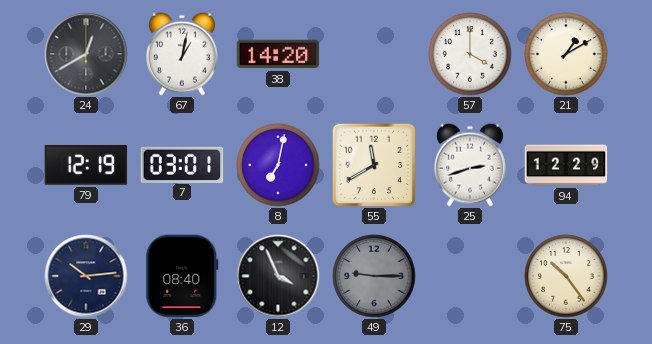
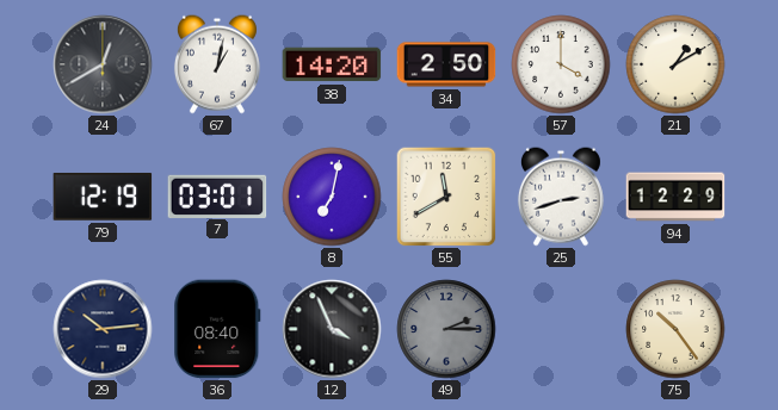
34: none -> 2:50
49: 9:15 -> 2:15
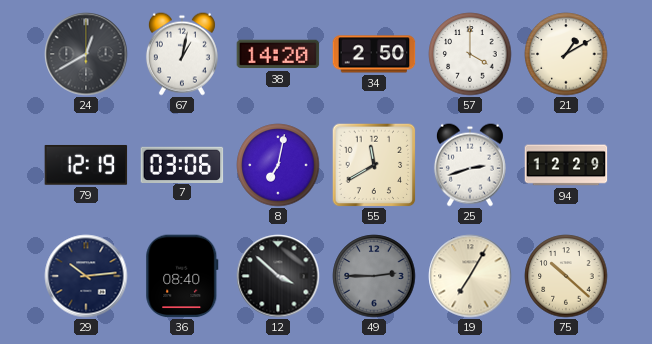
7: 03:01 -> 03:06
12: 3:56 -> 3:52
49: 2:15 -> 2:45
19: none -> 7:05
75: 10:24 -> 10:22
